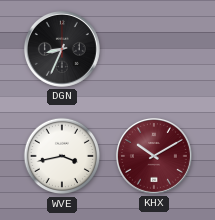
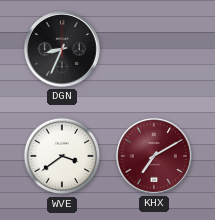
WVE: 3:43 -> 3:39
KHX: 10:10 -> 7:10
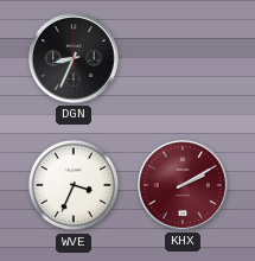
WVE: 3:39 -> 3:34
KHX: 7:10 -> 2:10
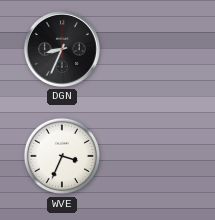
KHX: 2:10 -> none
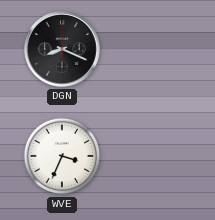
DGN: 8:34 -> 8:19
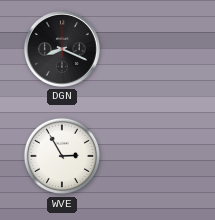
WVE: 3:34 -> 2:55
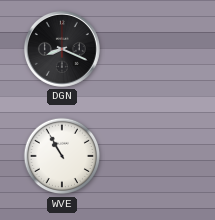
WVE: 2:55 -> 10:55
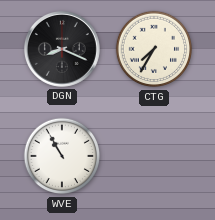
CTG: none -> 7:35
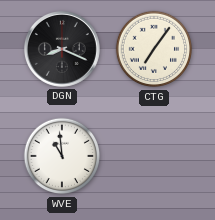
CTG: 7:35 -> 7:06
WVE: 10:55 -> 10:59
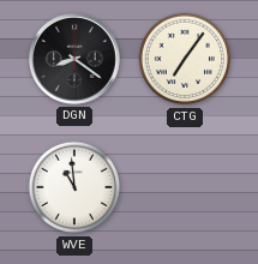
DGN: 8:19 -> 8:21
